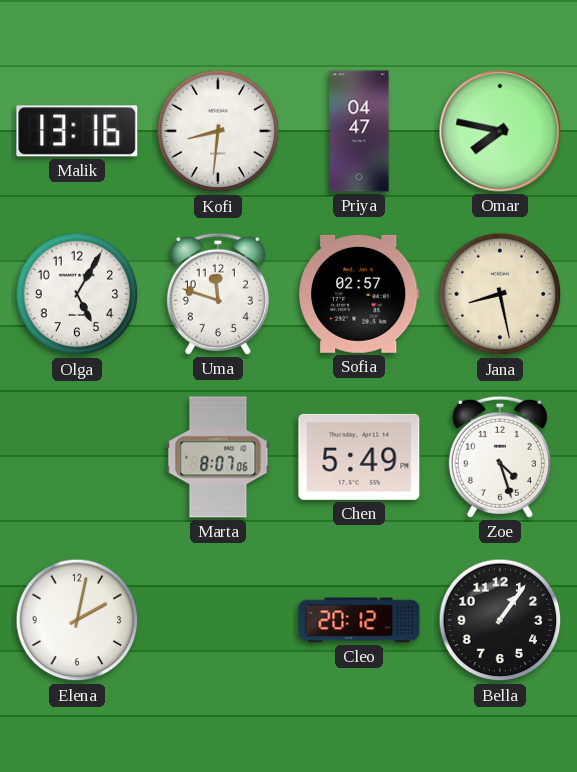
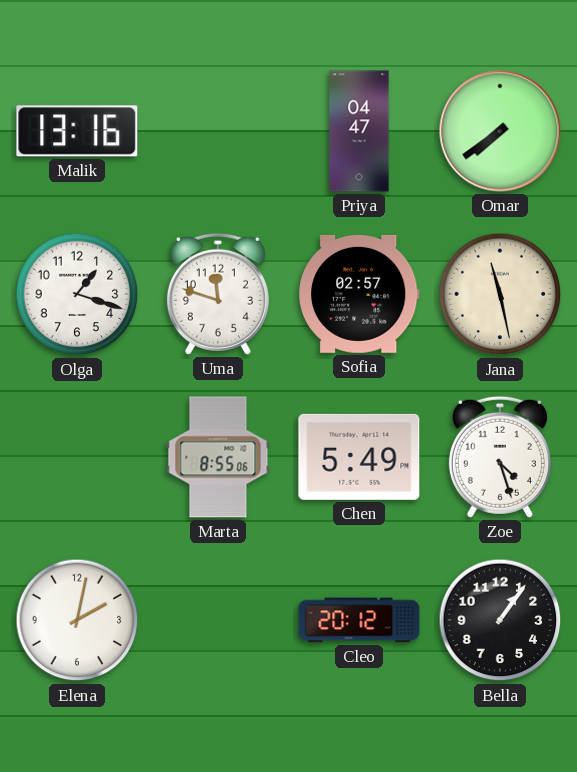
Kofi: 8:31 -> none
Omar: 7:47 -> 7:39
Olga: 5:05 -> 1:18
Jana: 8:28 -> 11:28
Marta: 8:07 -> 8:55
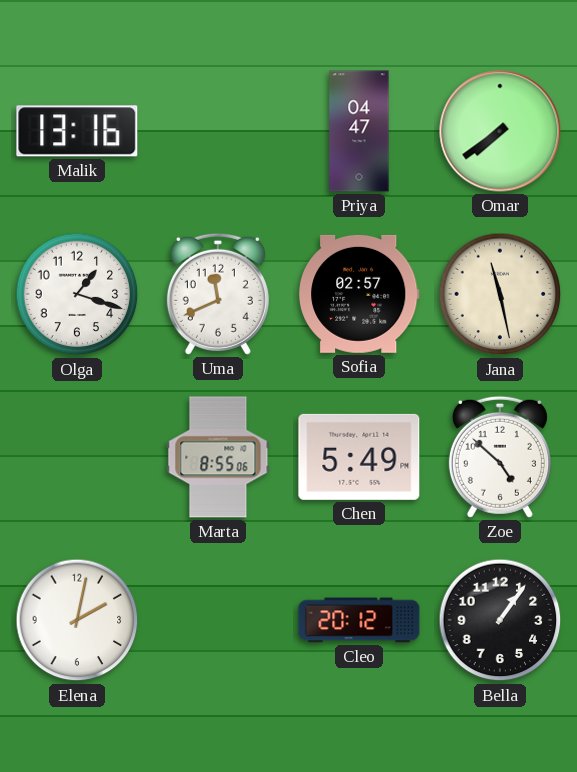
Uma: 11:48 -> 11:41
Zoe: 4:27 -> 4:52
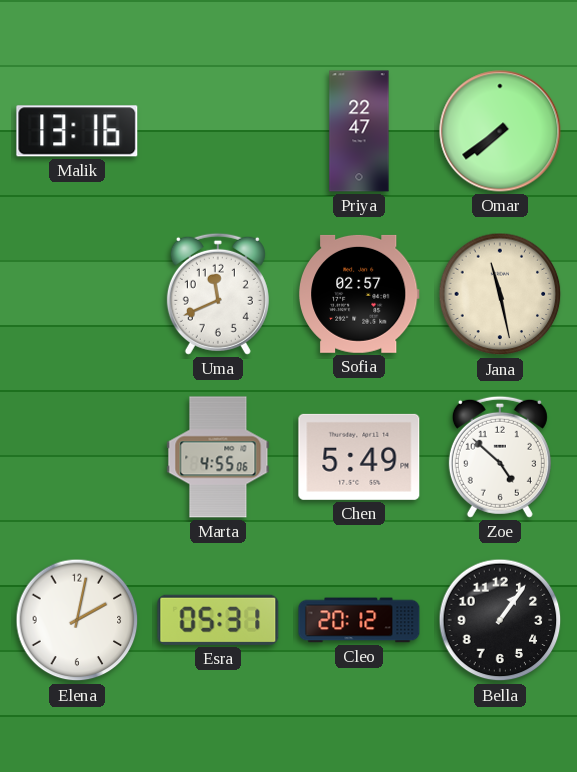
Priya: 04:47 -> 22:47
Olga: 1:18 -> none
Marta: 8:55 -> 4:55
Esra: none -> 05:31
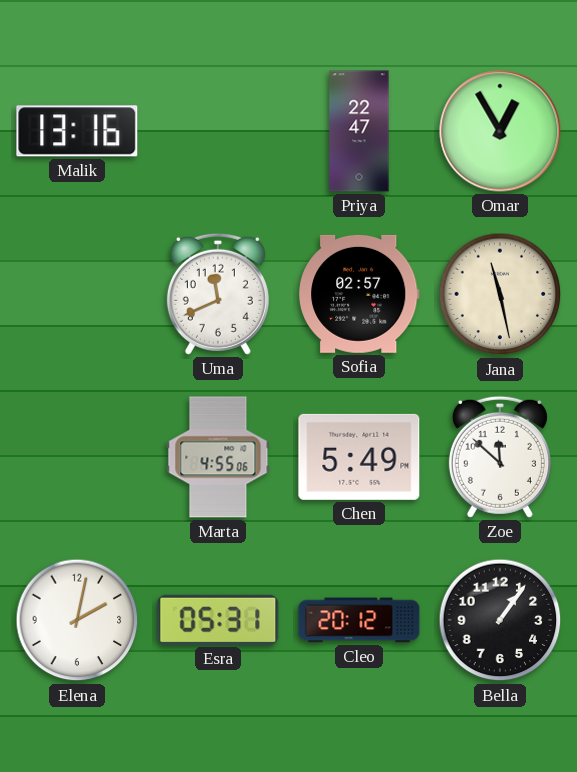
Omar: 7:39 -> 12:55
Zoe: 4:52 -> 11:52
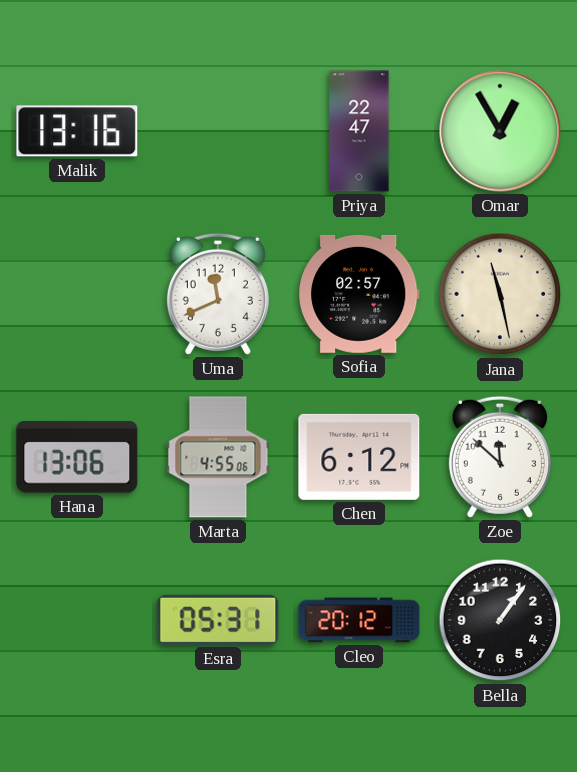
Hana: none -> 13:06
Chen: 5:49 -> 6:12
Elena: 2:02 -> none
